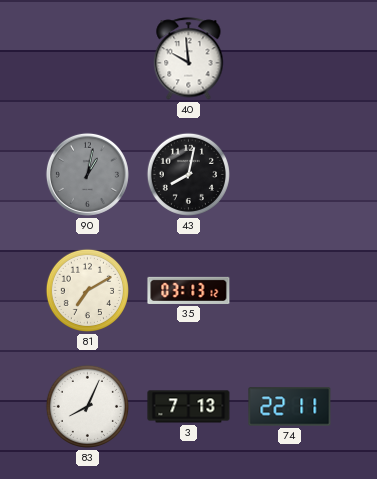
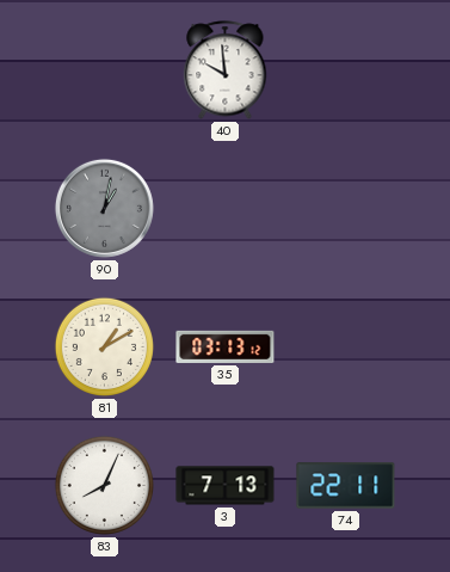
43: 8:02 -> none
81: 7:10 -> 1:10
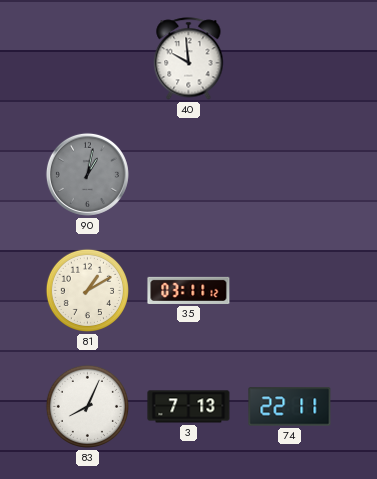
35: 03:13 -> 03:11
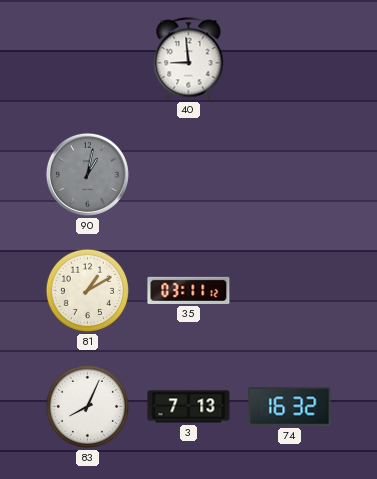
40: 9:59 -> 8:59
74: 22:11 -> 16:32
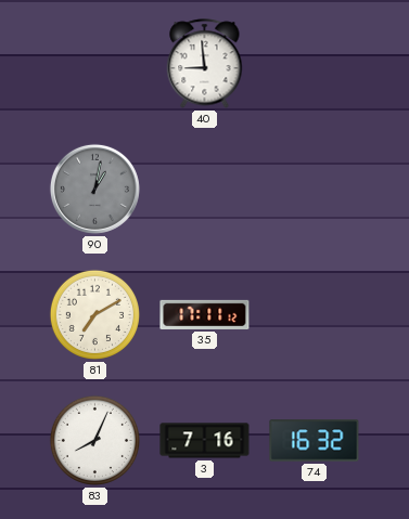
81: 1:10 -> 7:10
35: 03:11 -> 17:11
3: 7:13 -> 7:16
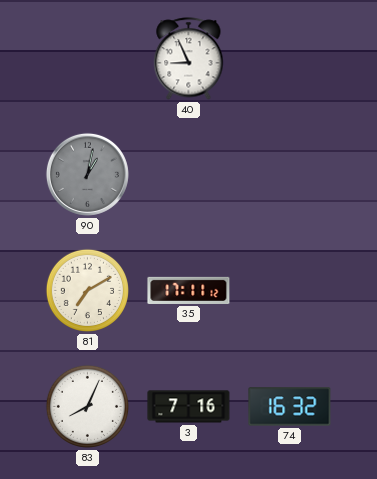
40: 8:59 -> 8:56
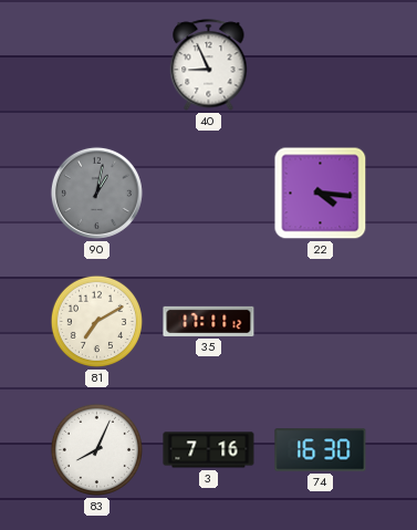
22: none -> 4:16
74: 16:32 -> 16:30
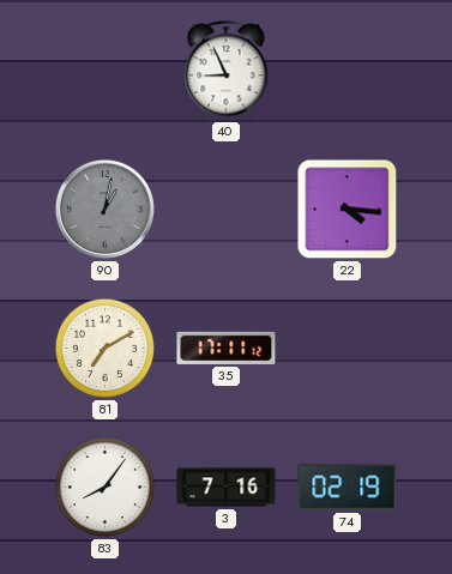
83: 8:04 -> 8:06
74: 16:30 -> 02:19
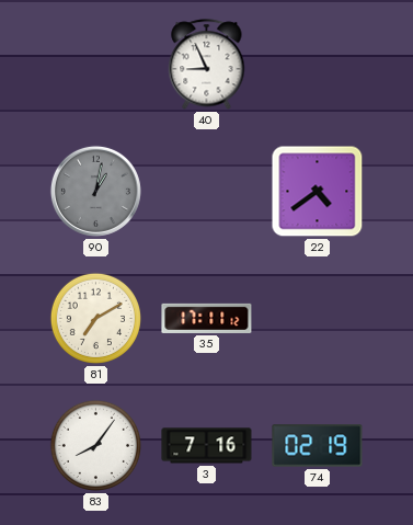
22: 4:16 -> 4:39
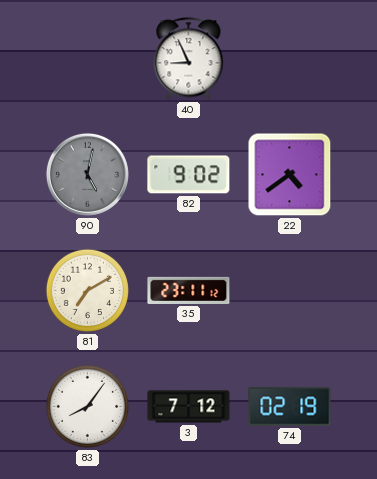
90: 1:02 -> 5:02
82: none -> 9:02
35: 17:11 -> 23:11
3: 7:16 -> 7:12
